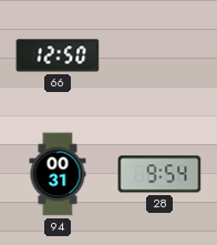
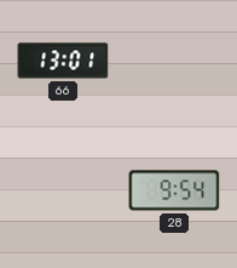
66: 12:50 -> 13:01
94: 00:31 -> none
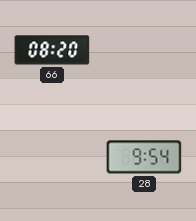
66: 13:01 -> 08:20
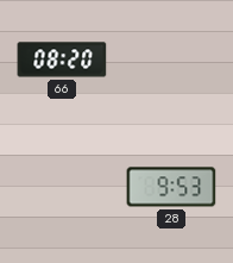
28: 9:54 -> 9:53
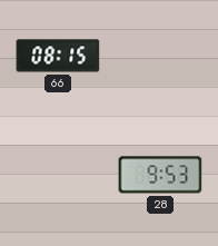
66: 08:20 -> 08:15
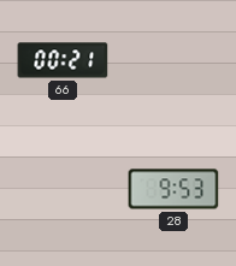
66: 08:15 -> 00:21
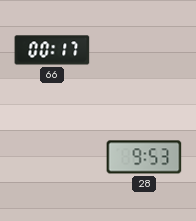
66: 00:21 -> 00:17
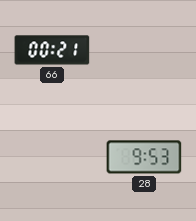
66: 00:17 -> 00:21
